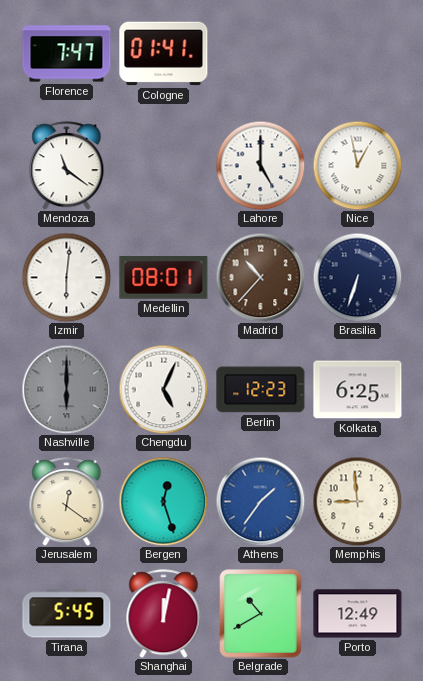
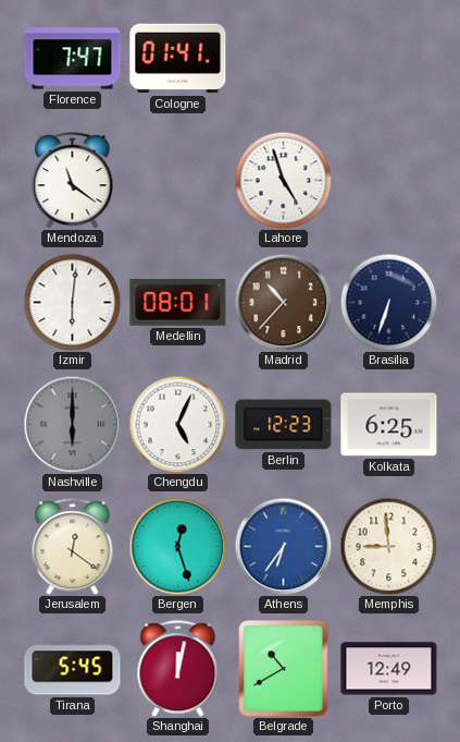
Lahore: 5:00 -> 4:57
Nice: 12:58 -> none
Athens: 1:36 -> 6:36
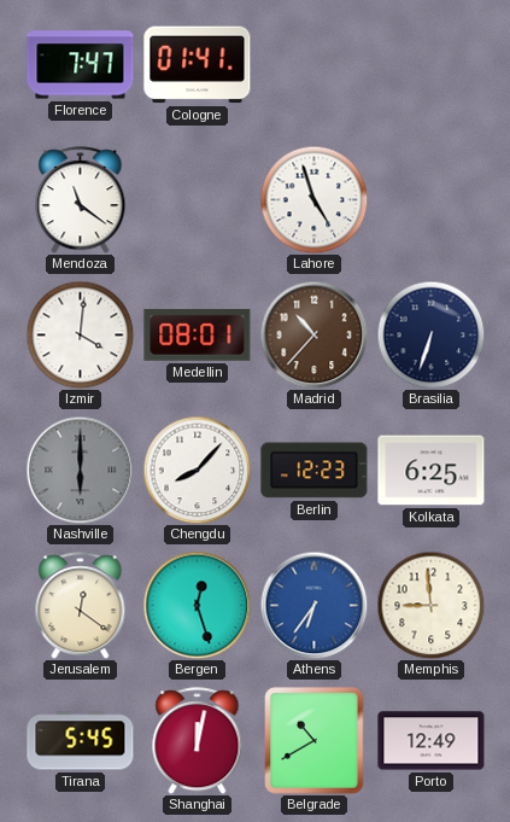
Izmir: 6:01 -> 4:01
Chengdu: 5:04 -> 8:07
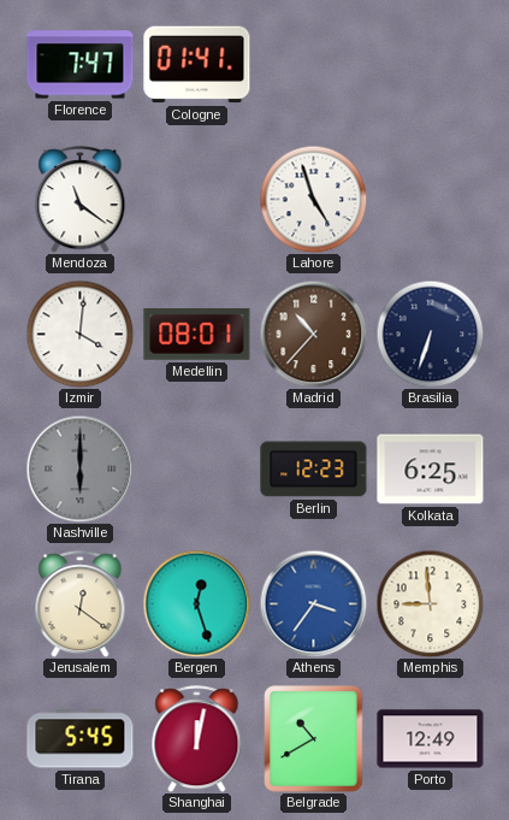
Chengdu: 8:07 -> none
Athens: 6:36 -> 3:36
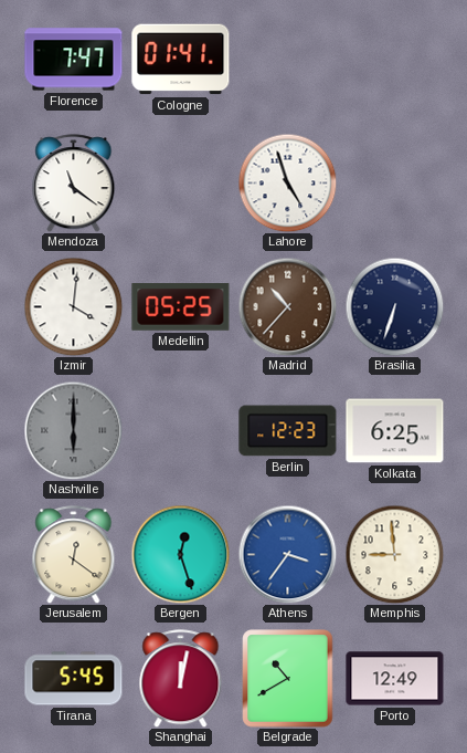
Medellin: 08:01 -> 05:25
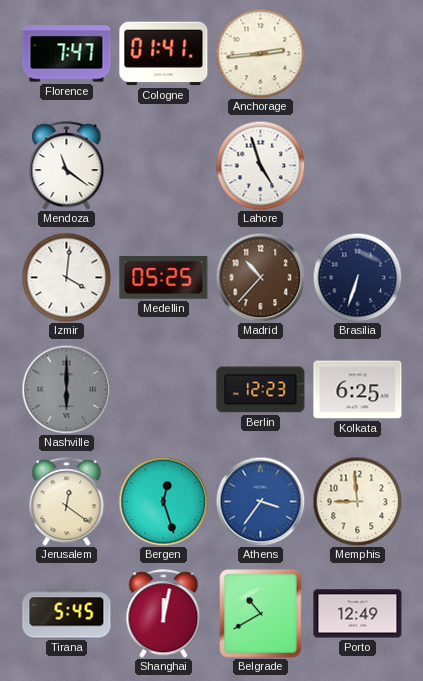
Anchorage: none -> 2:44
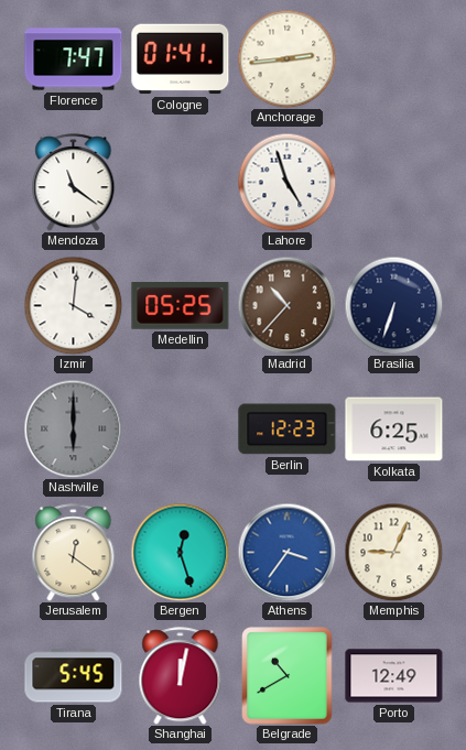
Memphis: 8:59 -> 9:04
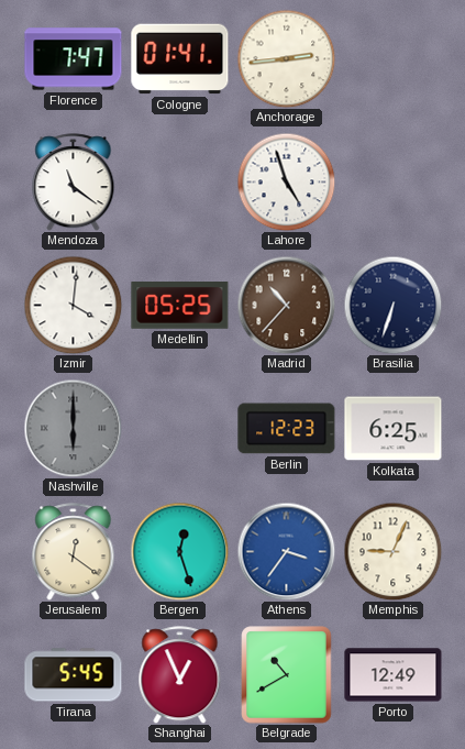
Shanghai: 12:02 -> 12:56
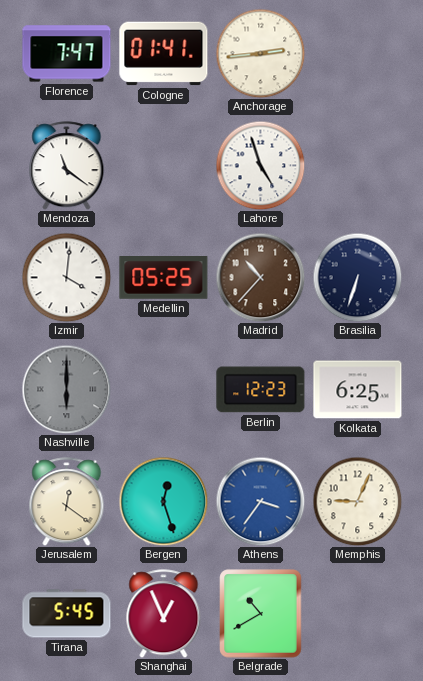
Porto: 12:49 -> none
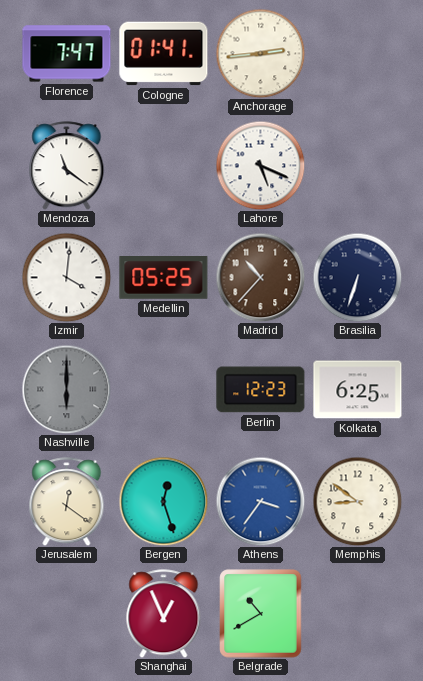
Lahore: 4:57 -> 5:19
Memphis: 9:04 -> 8:51
Tirana: 5:45 -> none
